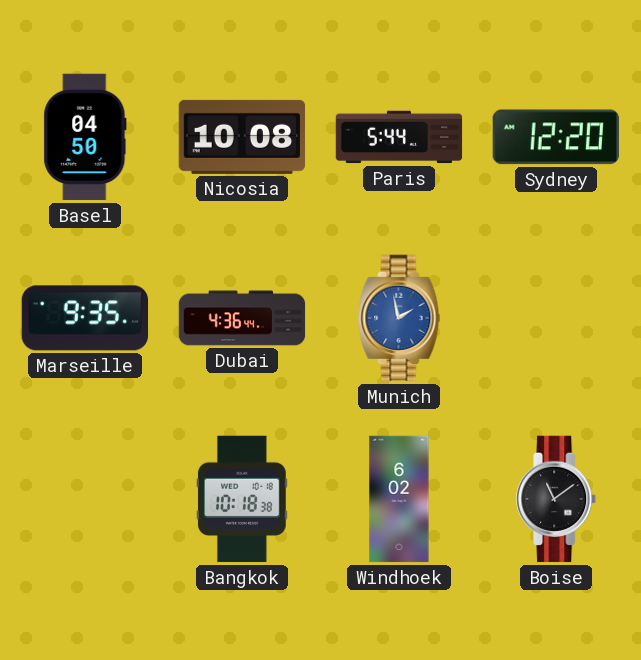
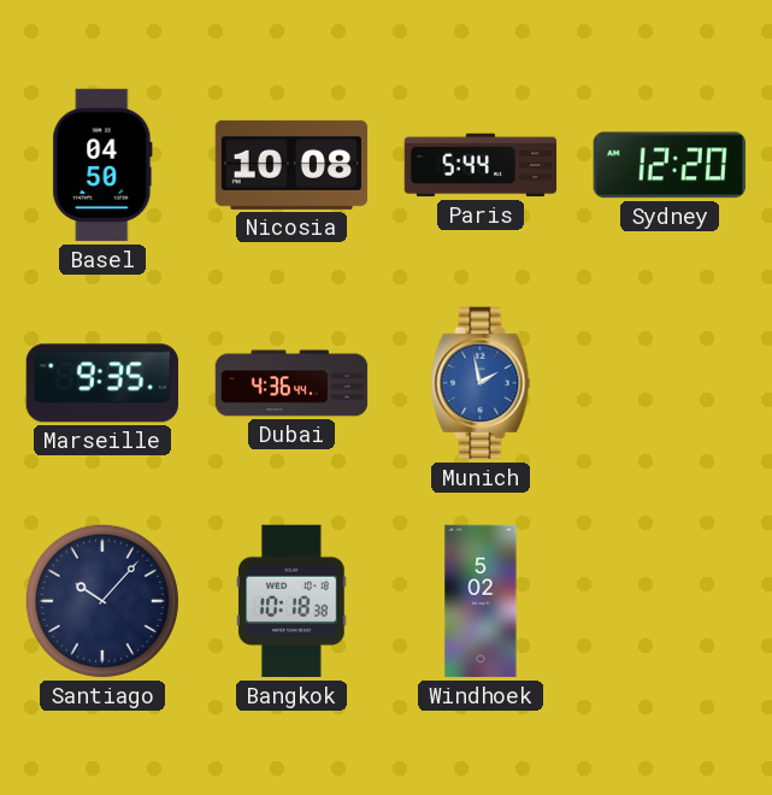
Santiago: none -> 10:07
Windhoek: 6:02 -> 5:02
Boise: 11:09 -> none
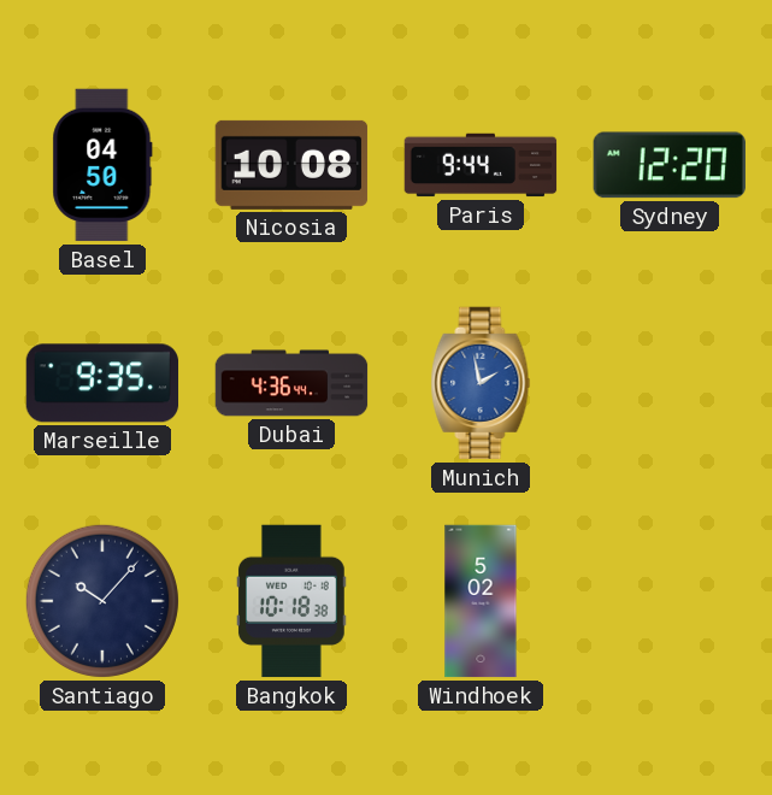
Paris: 5:44 -> 9:44
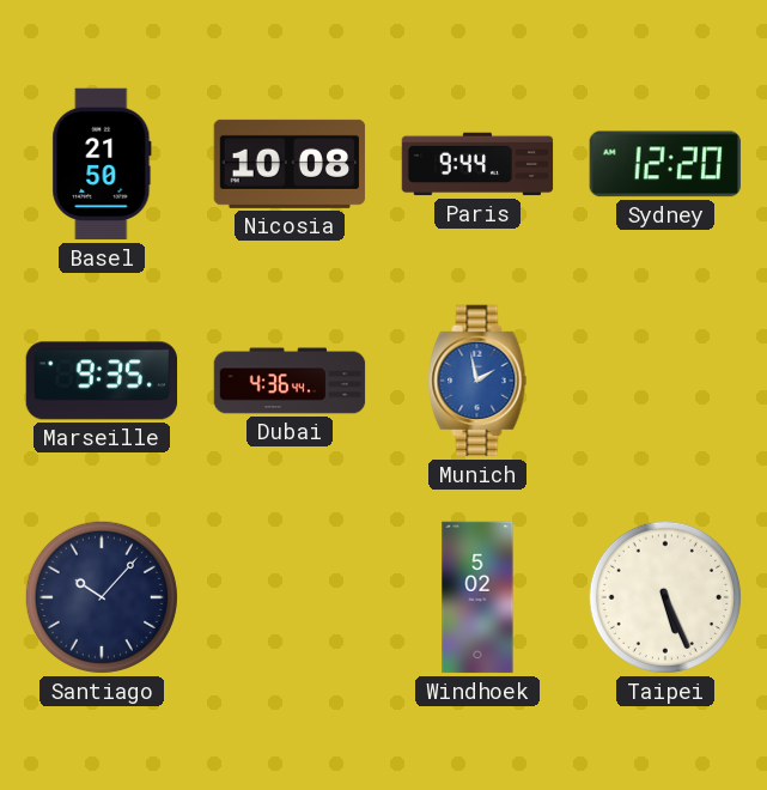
Basel: 04:50 -> 21:50
Bangkok: 10:18 -> none
Taipei: none -> 5:26
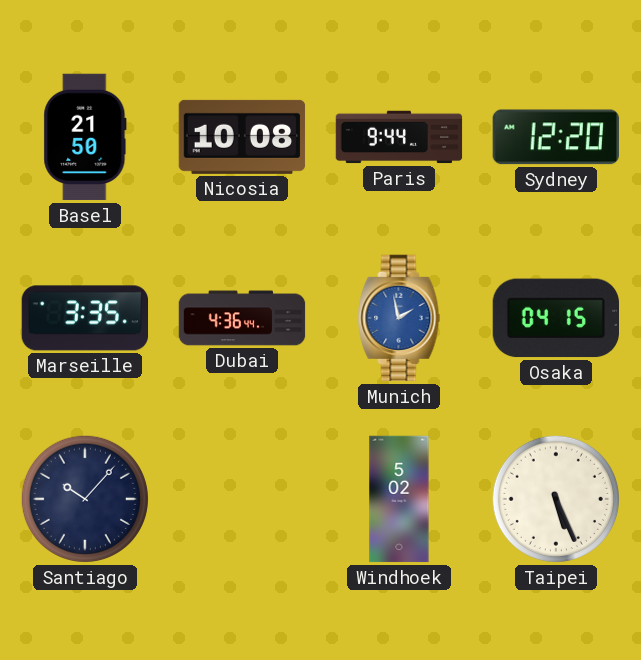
Marseille: 9:35 -> 3:35
Osaka: none -> 04:15
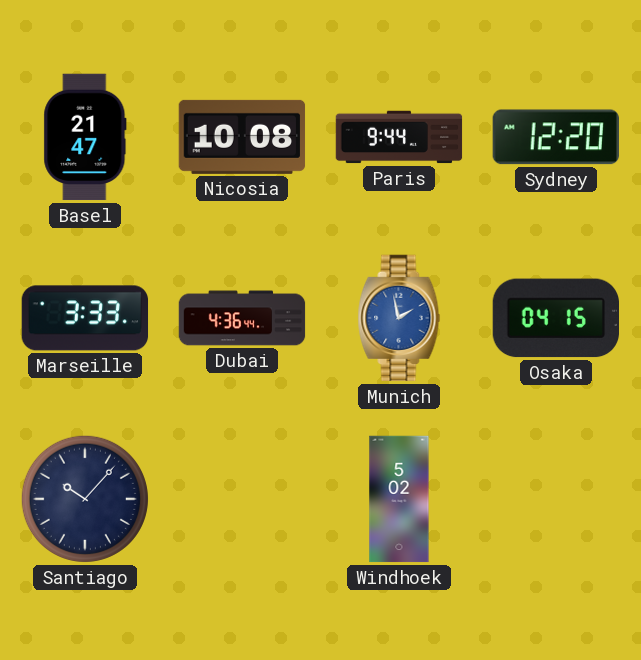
Basel: 21:50 -> 21:47
Marseille: 3:35 -> 3:33
Taipei: 5:26 -> none
